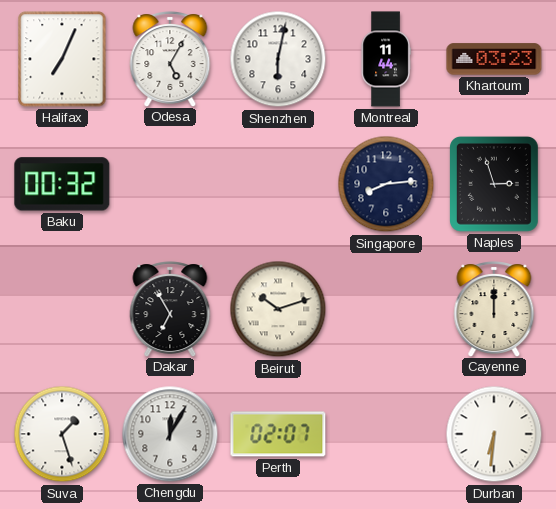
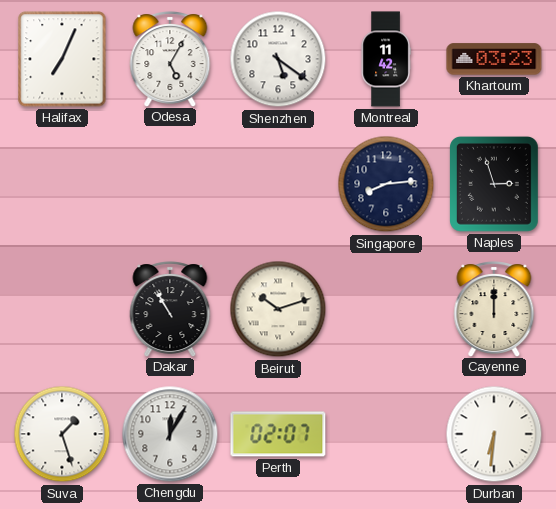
Shenzhen: 6:02 -> 5:21
Montreal: 11:44 -> 11:42
Baku: 00:32 -> none
Dakar: 6:55 -> 10:55
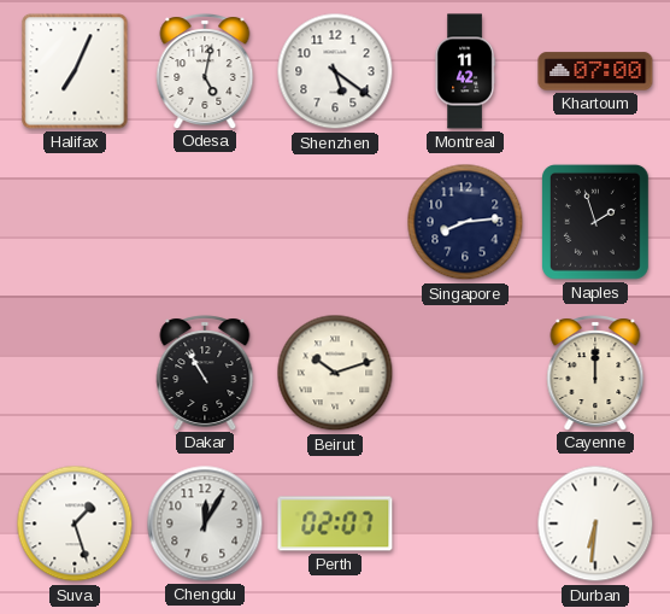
Odesa: 5:05 -> 5:02
Khartoum: 03:23 -> 07:00
Naples: 2:57 -> 1:57
